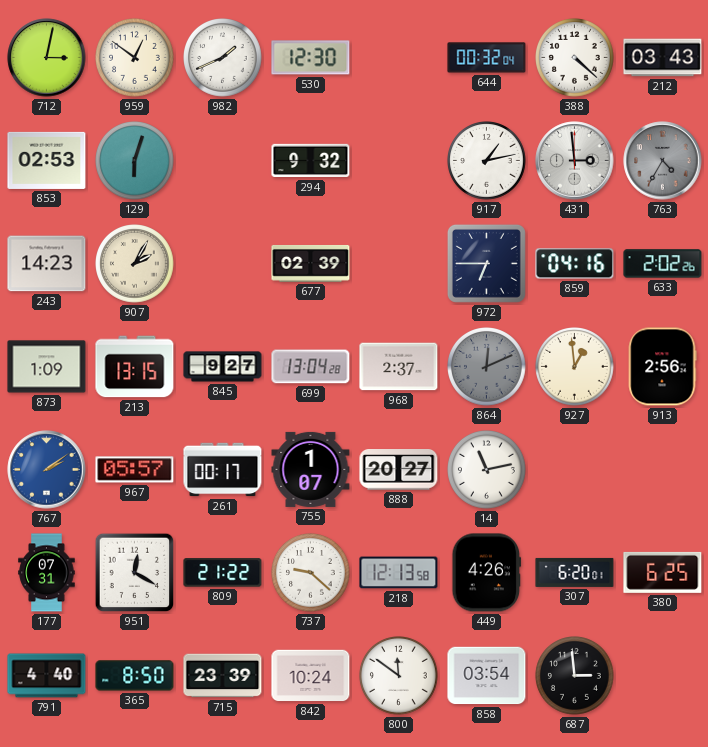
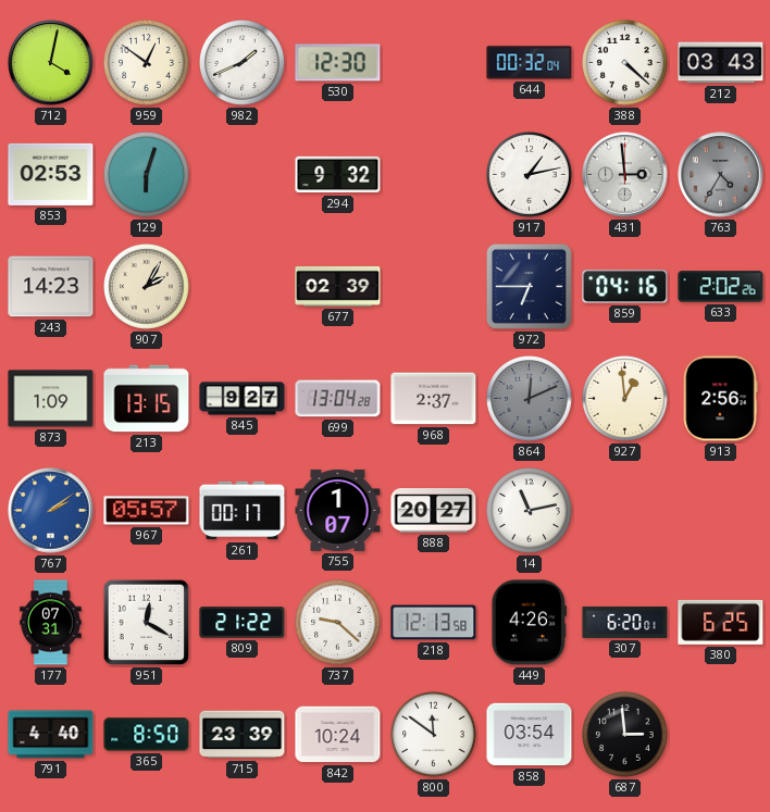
712: 3:02 -> 4:02
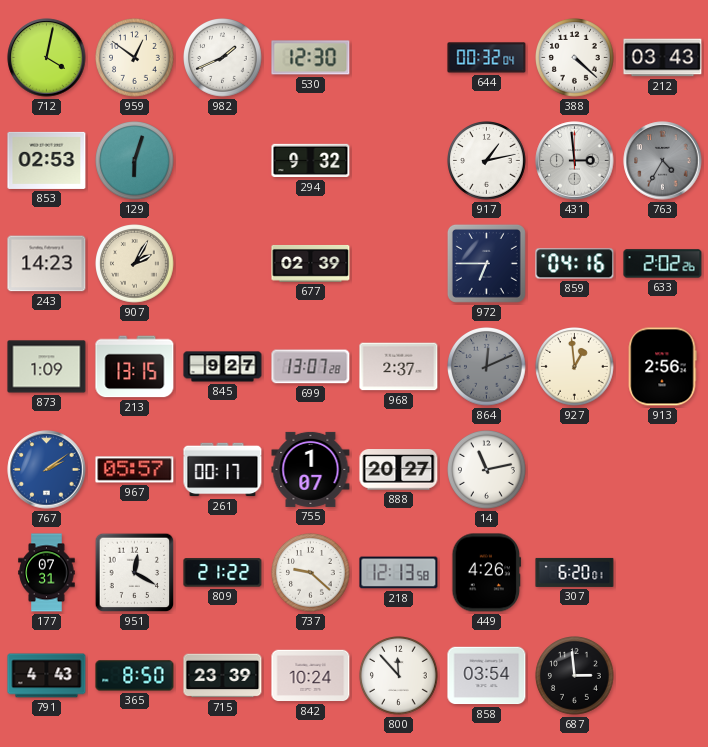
699: 13:04 -> 13:07
380: 6:25 -> none
791: 4:40 -> 4:43
800: 11:51 -> 11:53
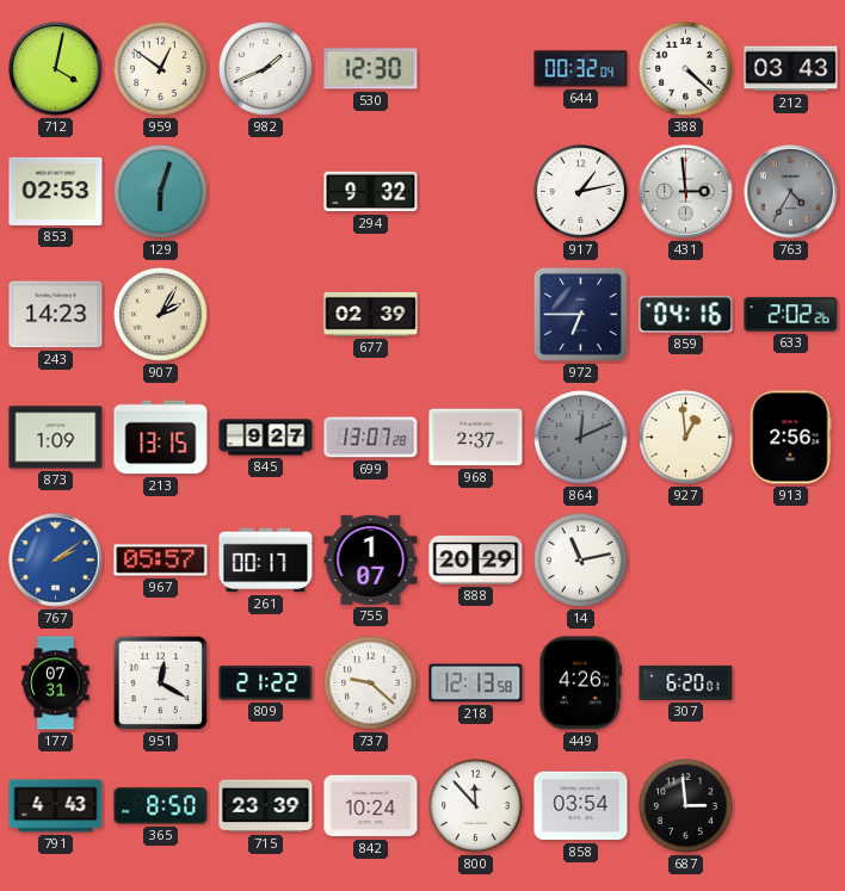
888: 20:27 -> 20:29
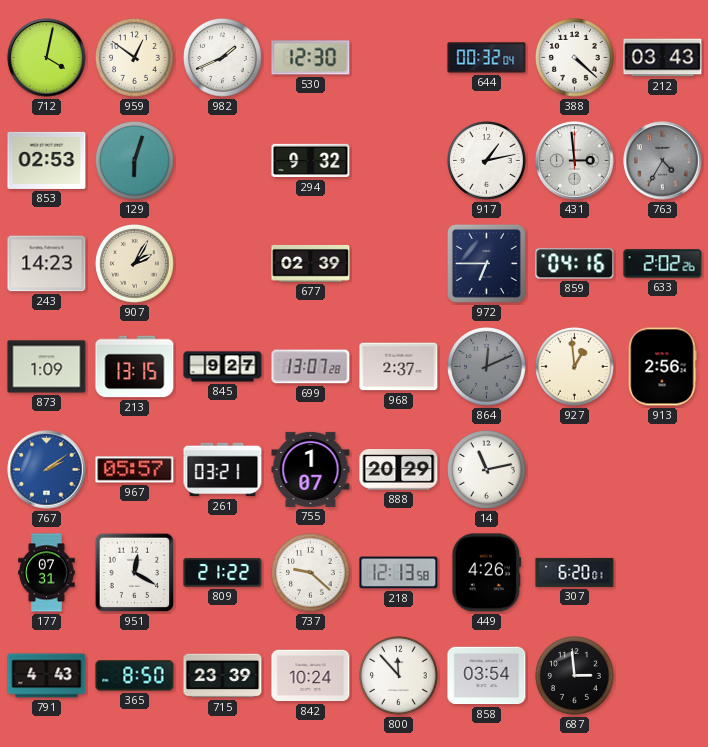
261: 00:17 -> 03:21
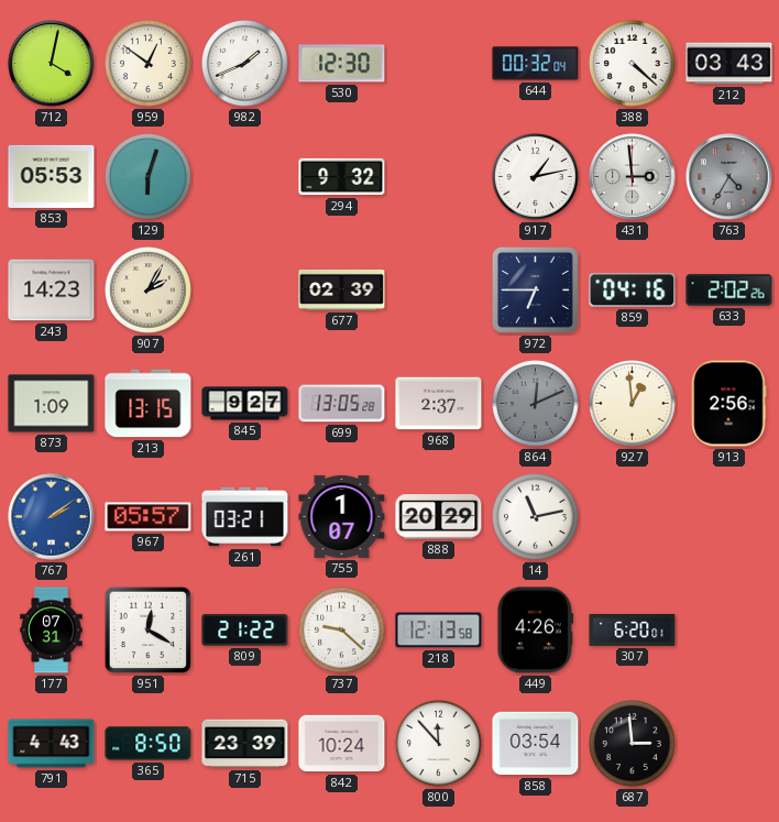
853: 02:53 -> 05:53
699: 13:07 -> 13:05
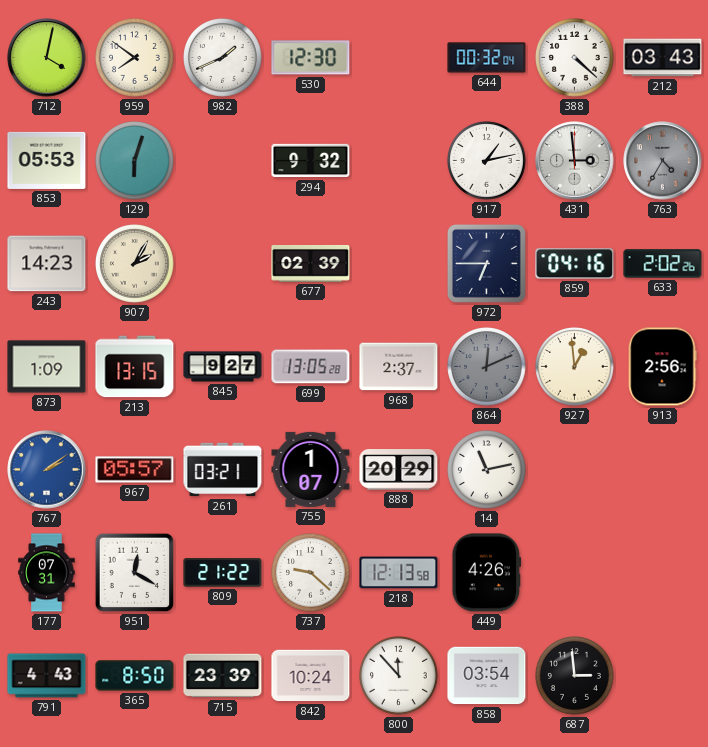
959: 12:51 -> 7:51
307: 6:20 -> none
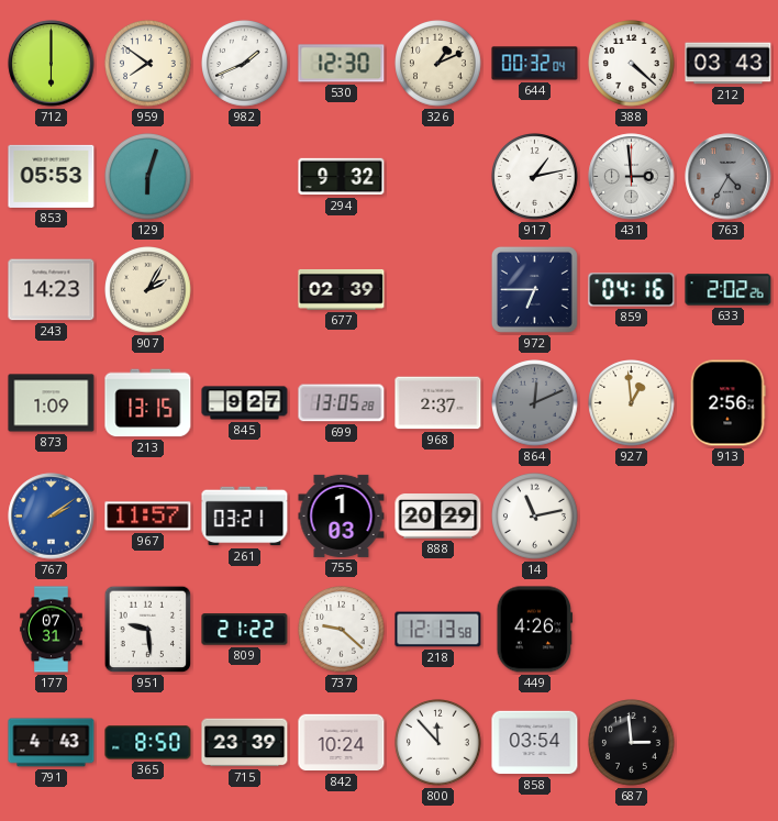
712: 4:02 -> 6:00
326: none -> 1:11
967: 05:57 -> 11:57
755: 1:07 -> 1:03
951: 12:20 -> 9:29
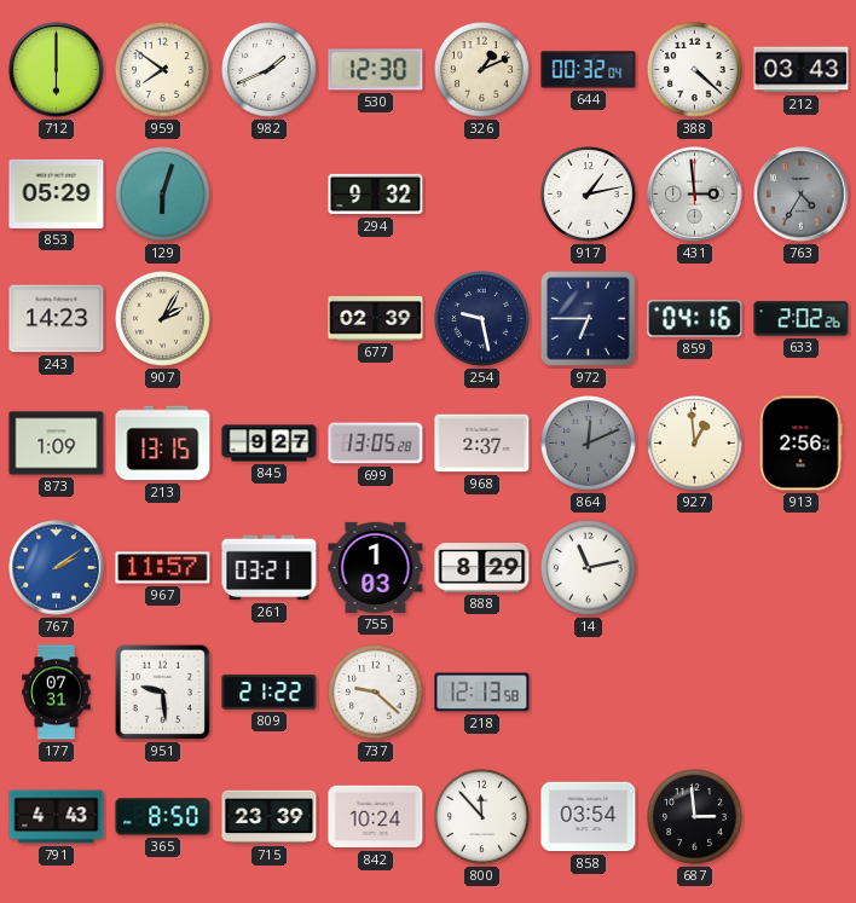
853: 05:53 -> 05:29
254: none -> 9:28
888: 20:29 -> 8:29
449: 4:26 -> none
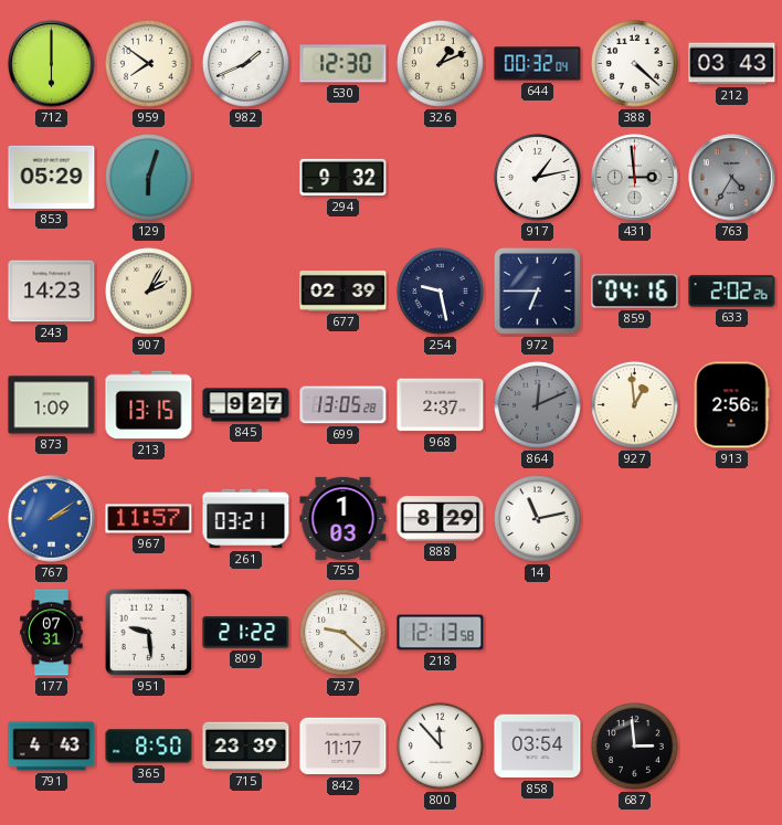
842: 10:24 -> 11:17
